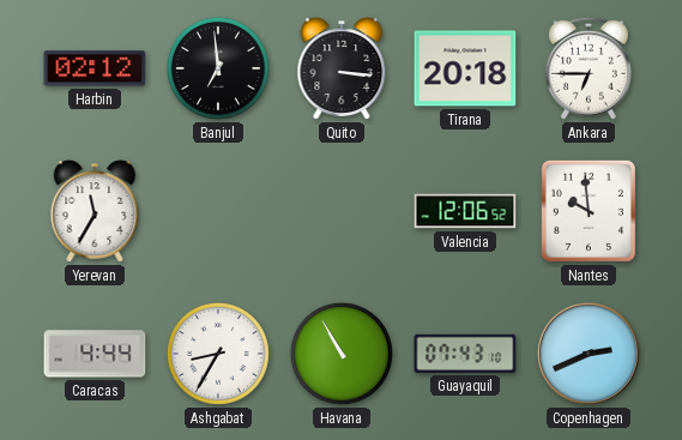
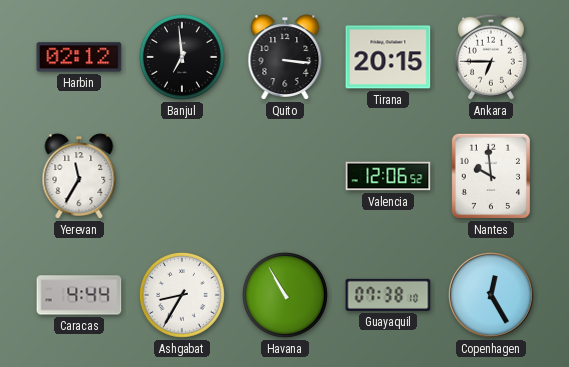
Tirana: 20:18 -> 20:15
Guayaquil: 07:43 -> 07:38
Copenhagen: 2:41 -> 12:25
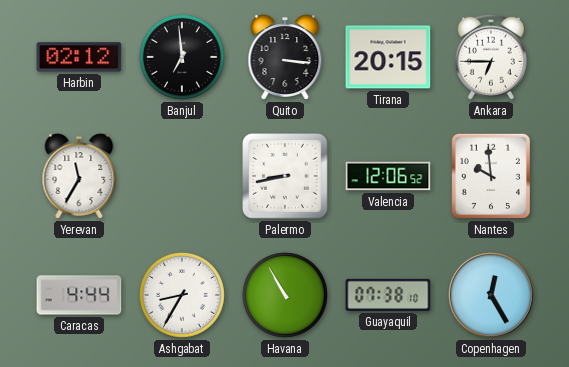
Palermo: none -> 8:43
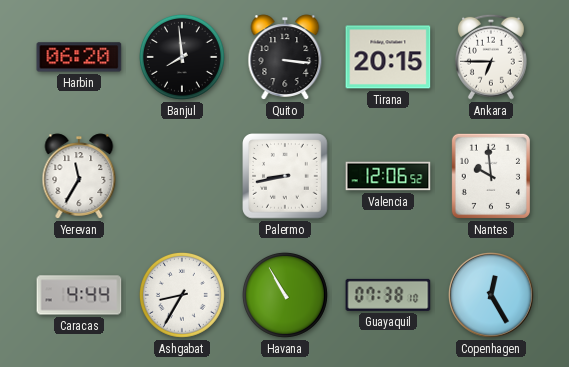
Harbin: 02:12 -> 06:20
Banjul: 6:59 -> 7:59
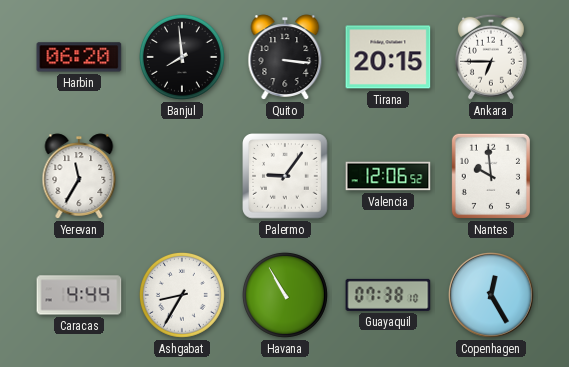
Palermo: 8:43 -> 9:06
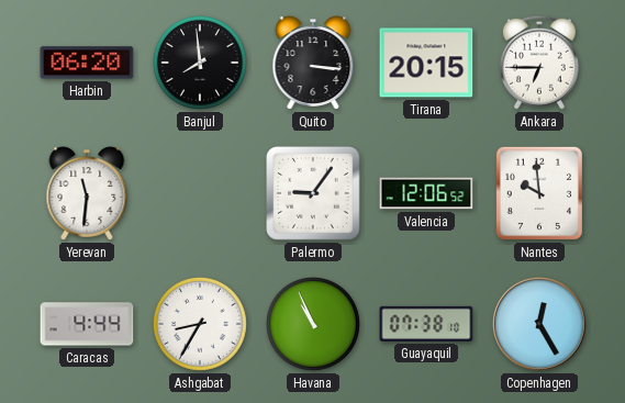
Yerevan: 11:35 -> 11:31
Havana: 10:55 -> 10:56
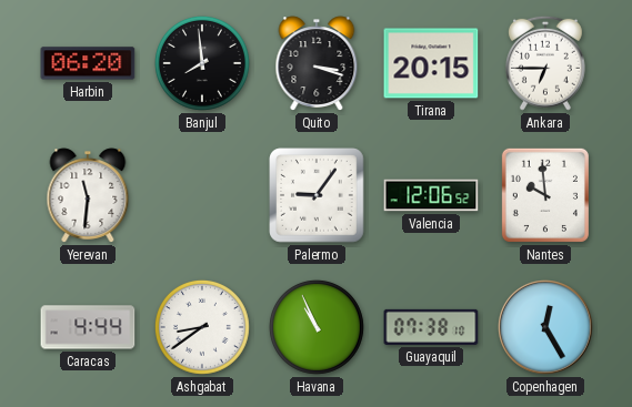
Quito: 3:16 -> 3:18
Ashgabat: 8:35 -> 8:39
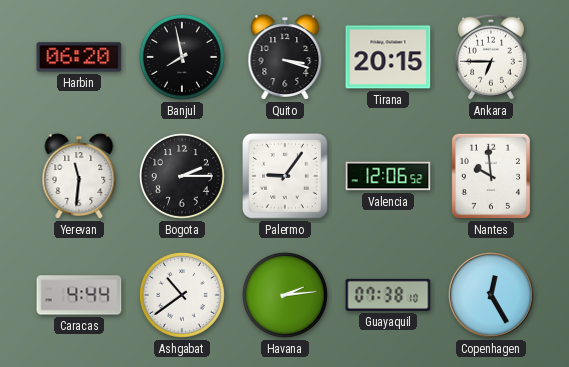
Banjul: 7:59 -> 7:58
Bogota: none -> 2:15
Ashgabat: 8:39 -> 10:39
Havana: 10:56 -> 2:14
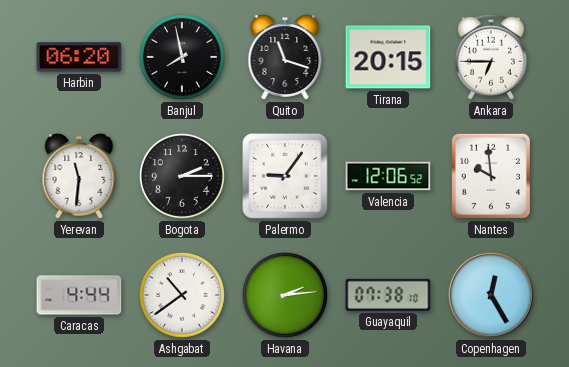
Quito: 3:18 -> 11:18
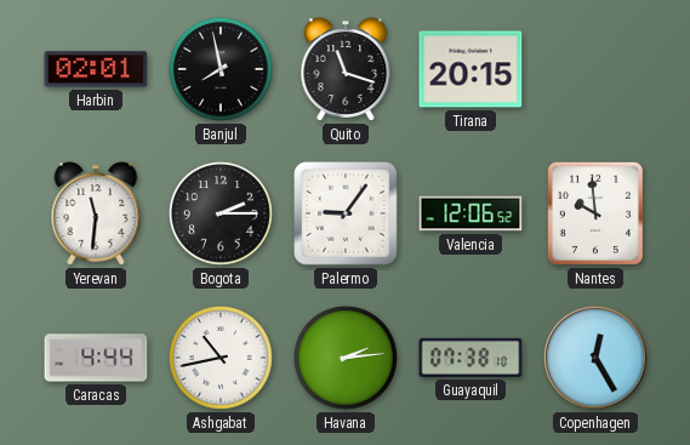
Harbin: 06:20 -> 02:01
Ankara: 6:45 -> none
Ashgabat: 10:39 -> 10:43
